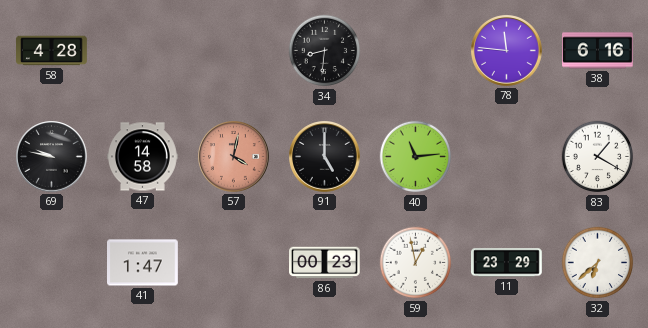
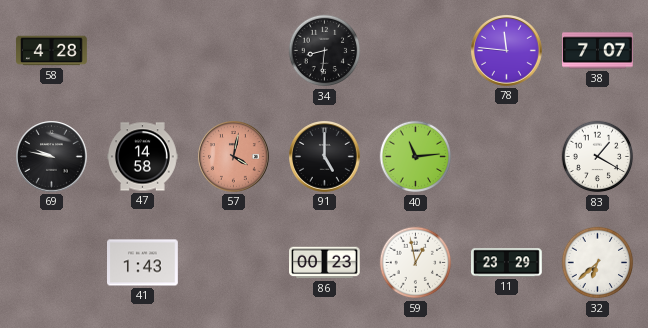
38: 6:16 -> 7:07
41: 1:47 -> 1:43
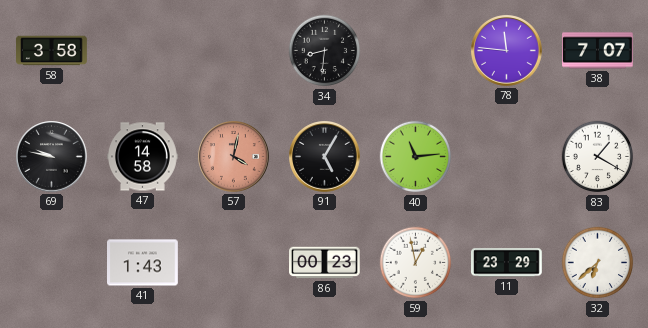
58: 4:28 -> 3:58
91: 5:00 -> 5:05
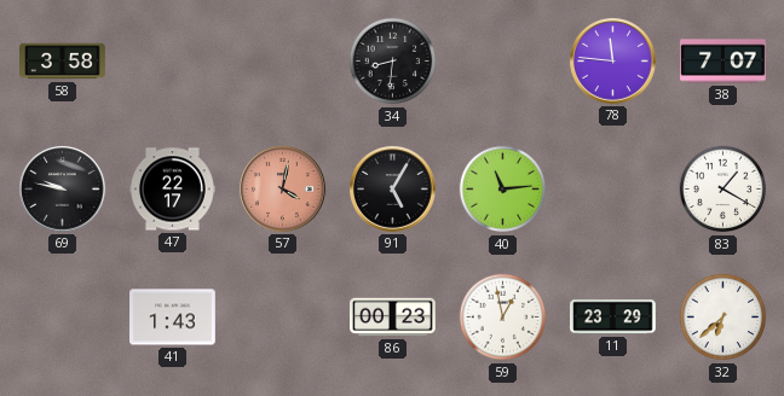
47: 14:58 -> 22:17
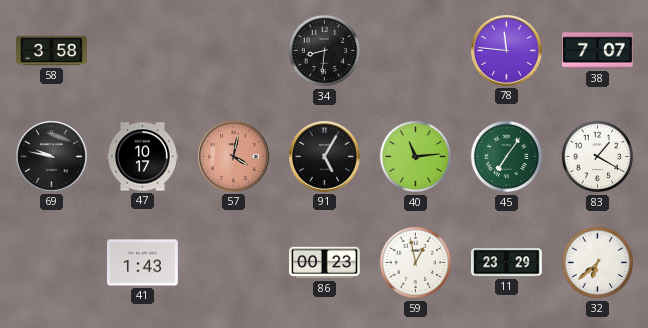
47: 22:17 -> 10:17
45: none -> 7:06
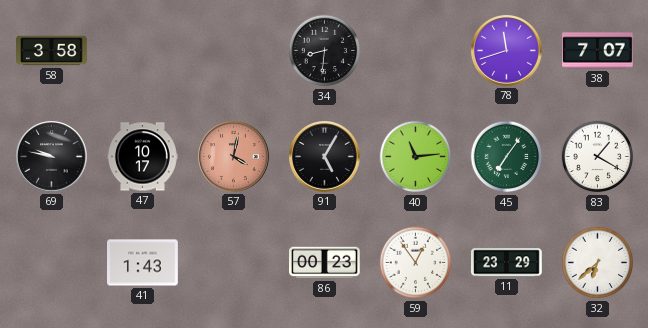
78: 11:46 -> 11:42
59: 12:58 -> 12:54
